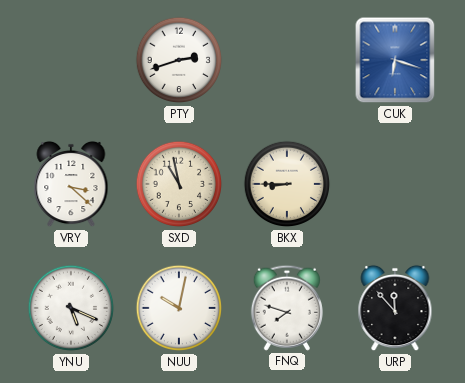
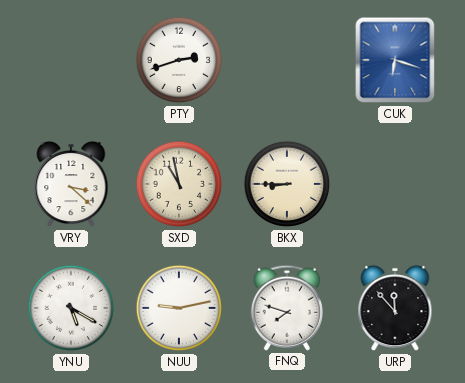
YNU: 5:19 -> 5:20
NUU: 10:02 -> 9:13
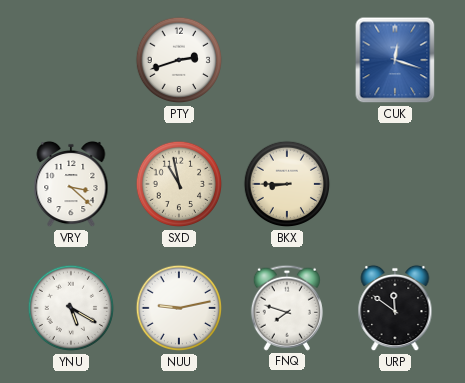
CUK: 6:18 -> 12:18
URP: 11:53 -> 11:51
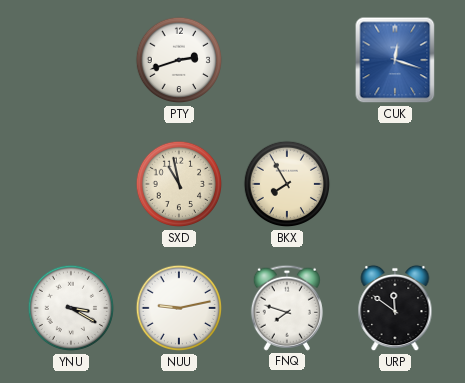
VRY: 3:22 -> none
BKX: 8:45 -> 7:55
YNU: 5:20 -> 3:20
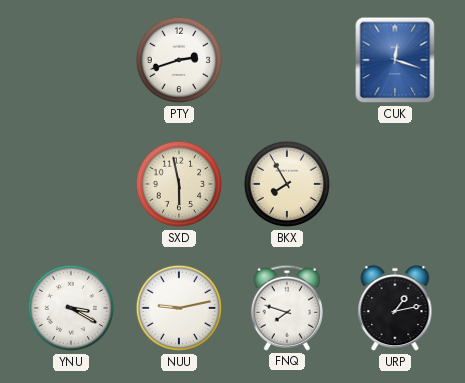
SXD: 10:58 -> 5:58
URP: 11:51 -> 1:13
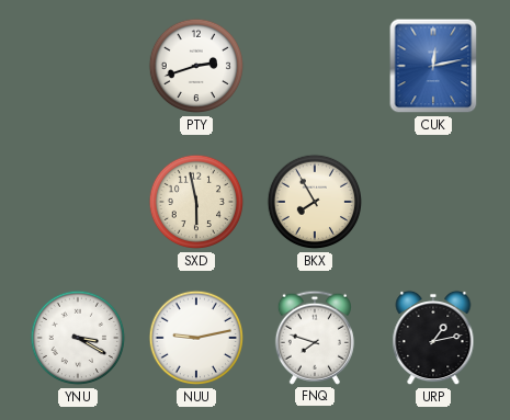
CUK: 12:18 -> 12:13
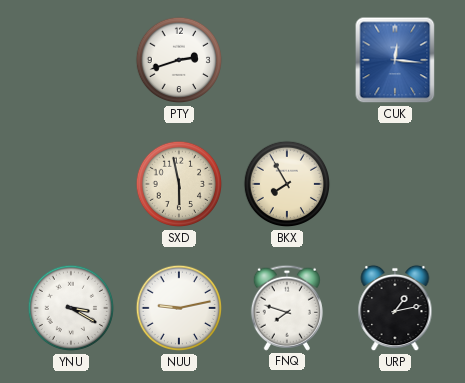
CUK: 12:13 -> 12:16
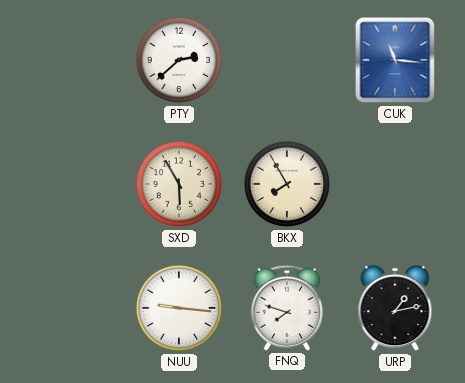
PTY: 2:42 -> 2:38
CUK: 12:16 -> 11:16
SXD: 5:58 -> 5:55
YNU: 3:20 -> none
NUU: 9:13 -> 9:16
